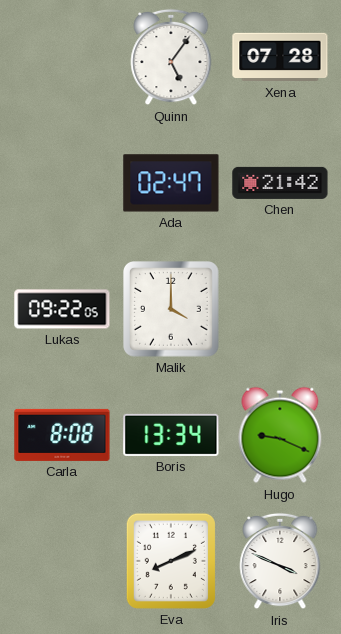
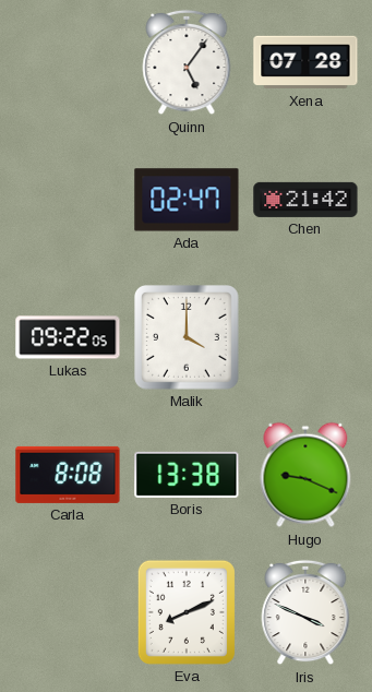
Boris: 13:34 -> 13:38
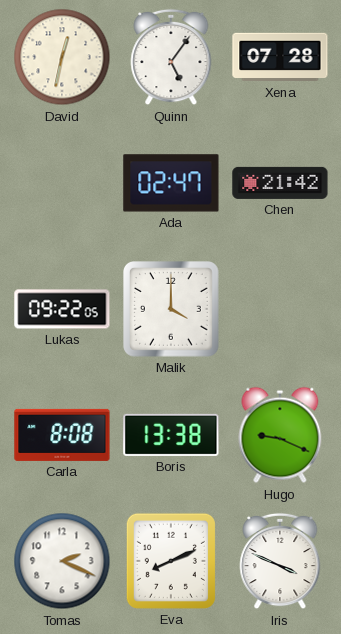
David: none -> 12:32
Tomas: none -> 2:19
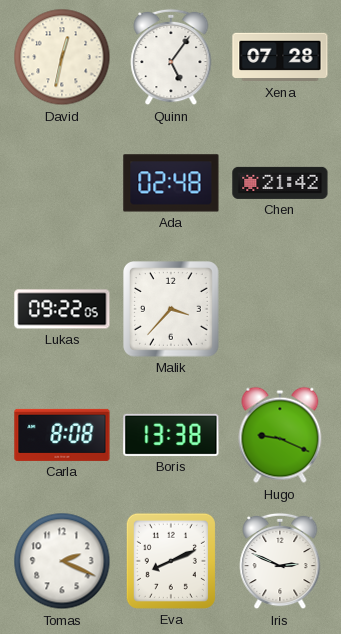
Ada: 02:47 -> 02:48
Malik: 4:00 -> 3:37
Iris: 3:49 -> 2:49
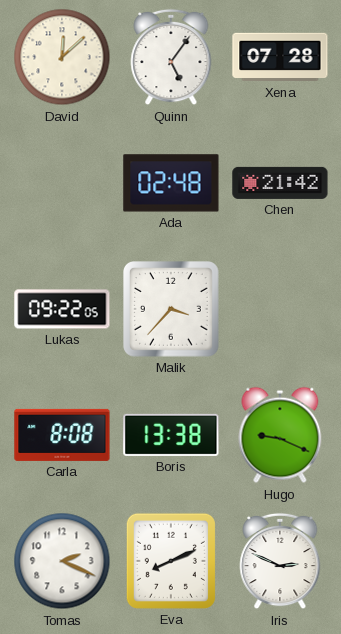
David: 12:32 -> 12:08
